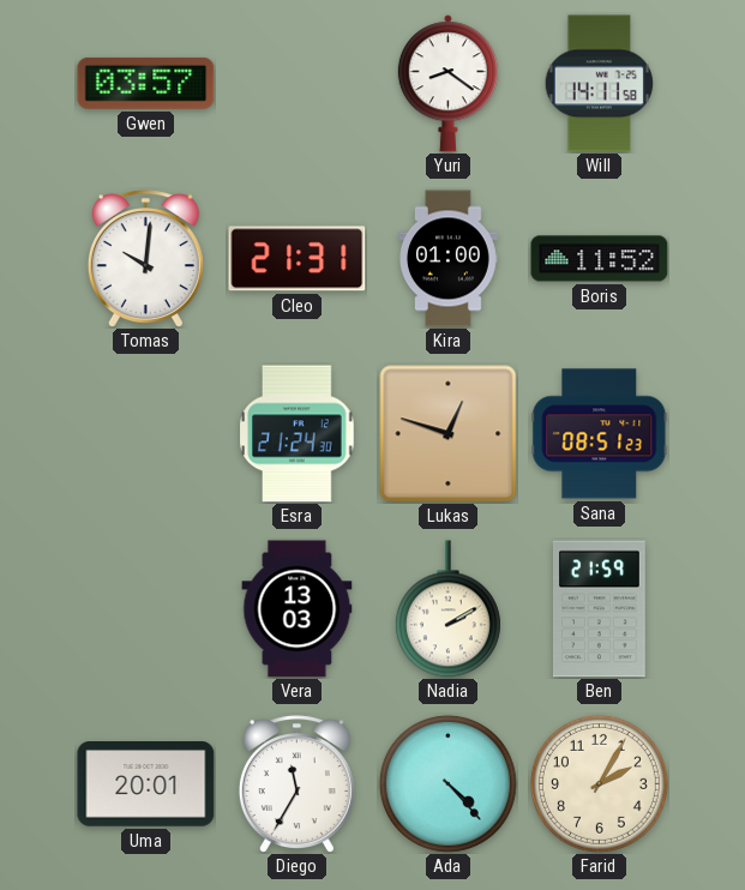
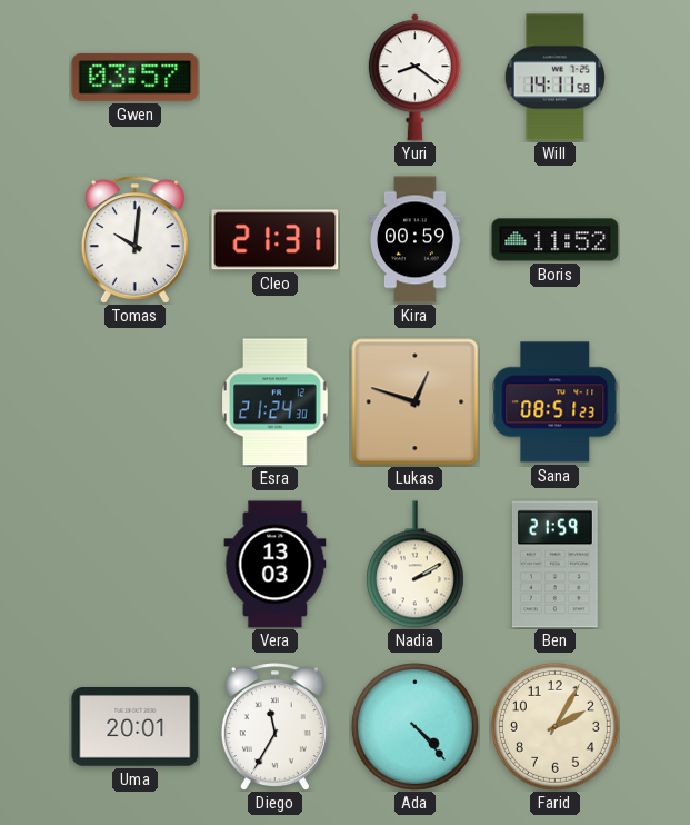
Kira: 01:00 -> 00:59
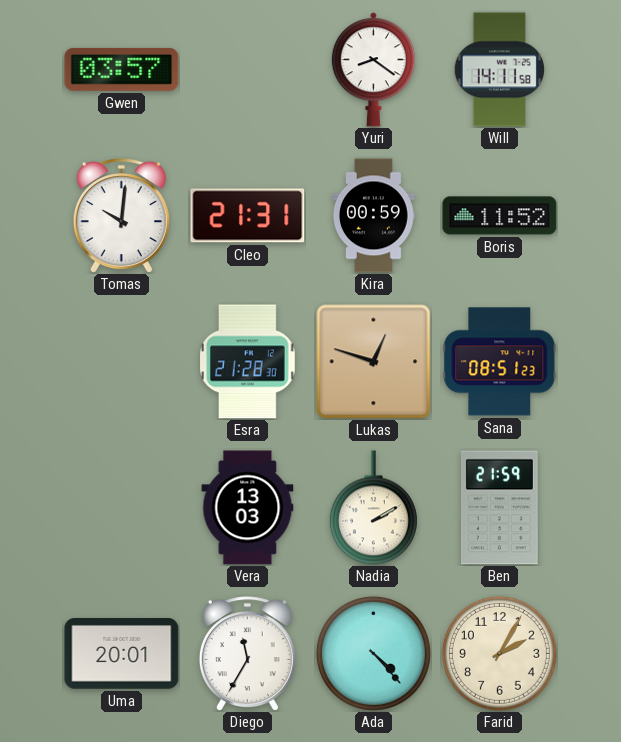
Esra: 21:24 -> 21:28
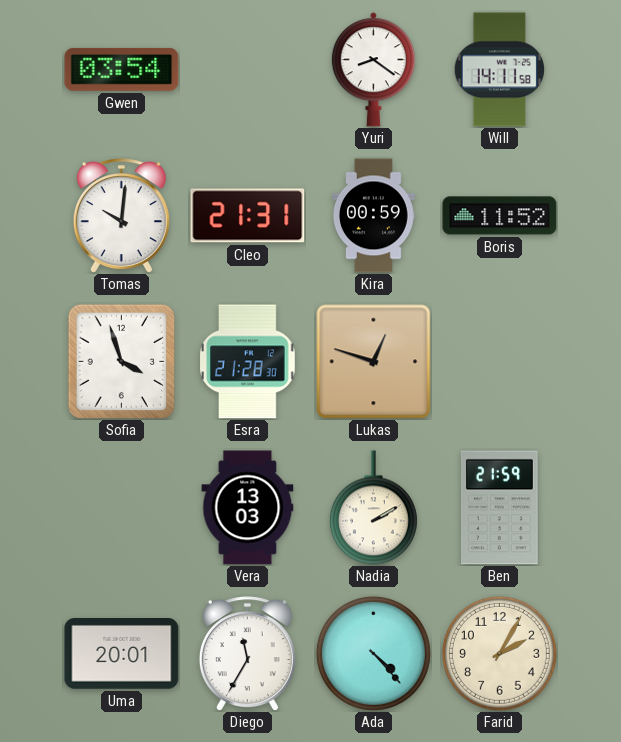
Gwen: 03:57 -> 03:54
Sofia: none -> 3:57
Sana: 08:51 -> none
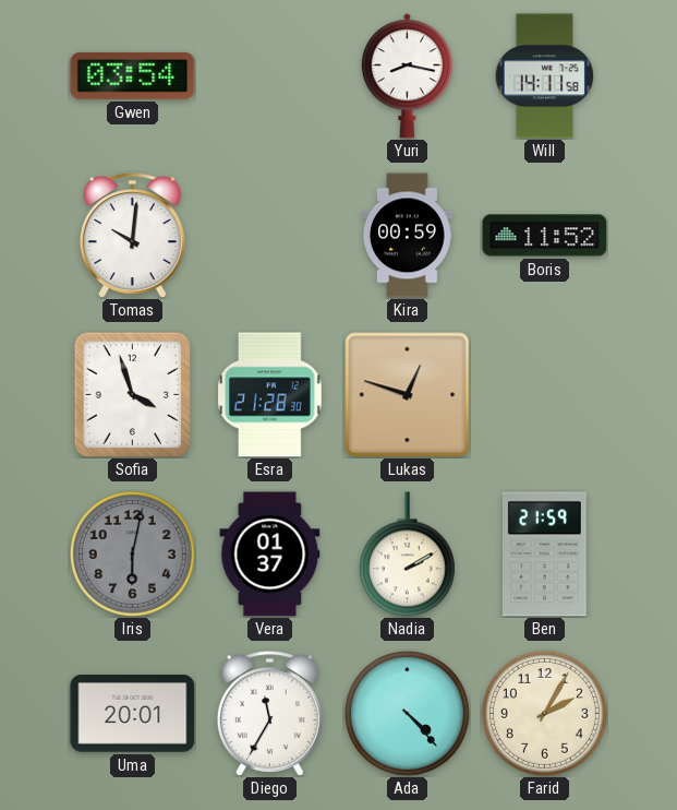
Yuri: 8:21 -> 8:17
Cleo: 21:31 -> none
Iris: none -> 6:02
Vera: 13:03 -> 01:37
